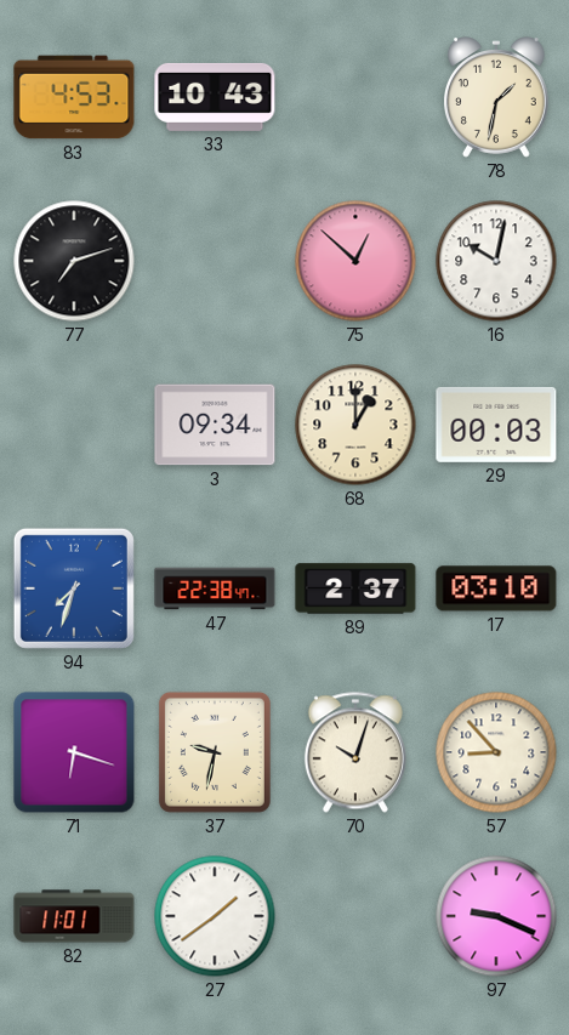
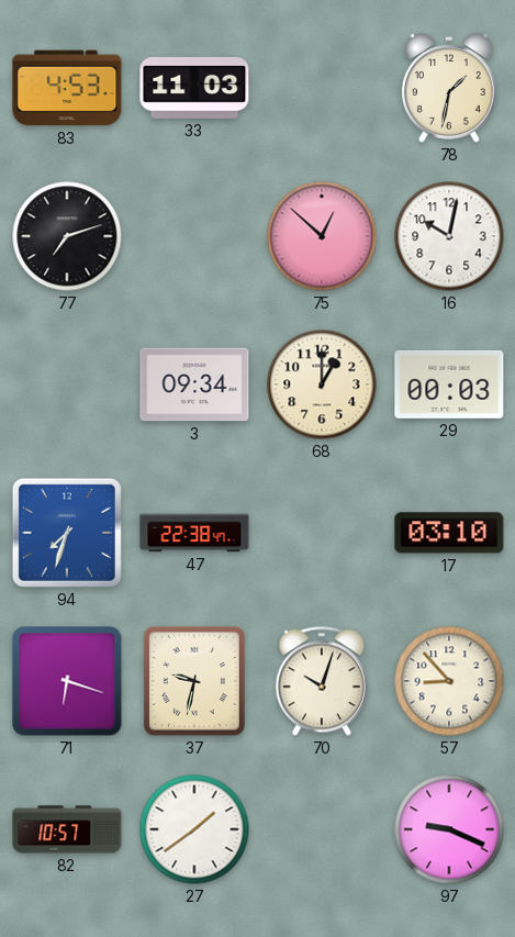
33: 10:43 -> 11:03
89: 2:37 -> none
82: 11:01 -> 10:57
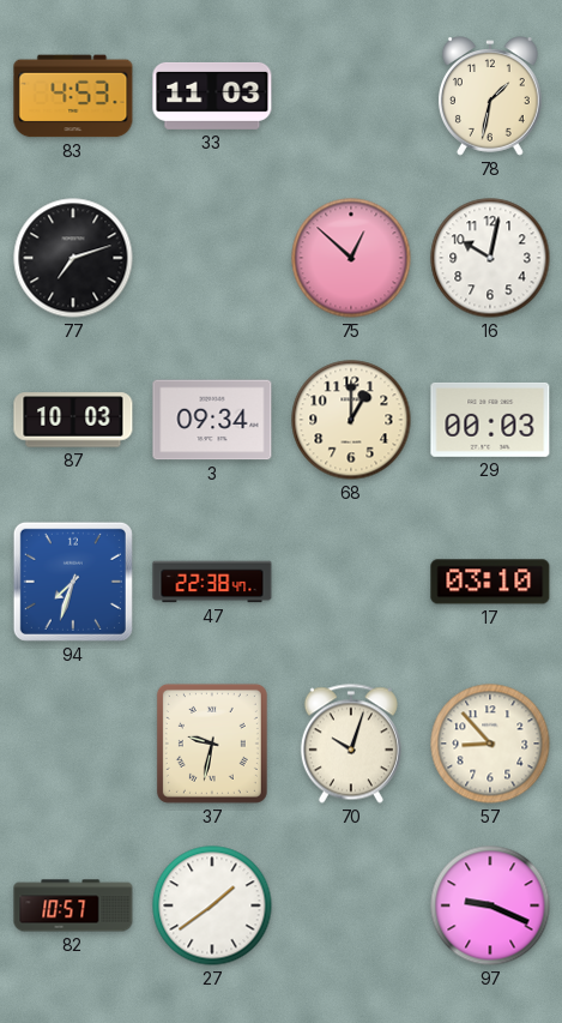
87: none -> 10:03
71: 6:18 -> none
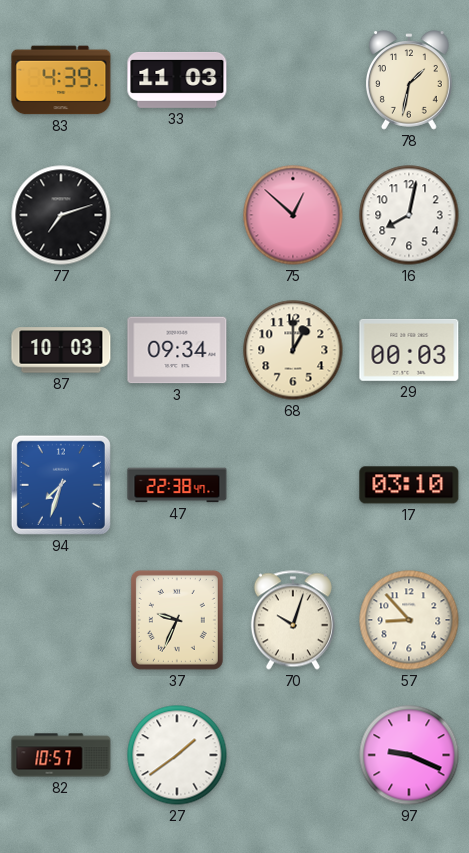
83: 4:53 -> 4:39
16: 10:02 -> 8:02
37: 9:32 -> 9:34
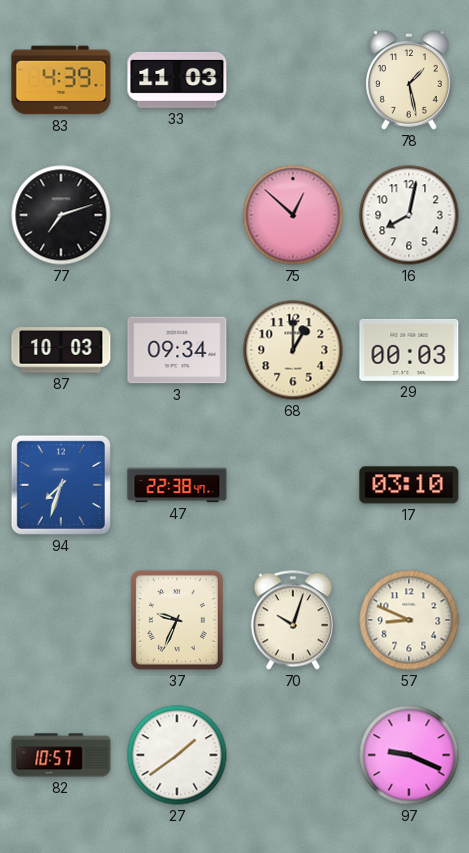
78: 1:32 -> 1:28
57: 8:53 -> 8:49
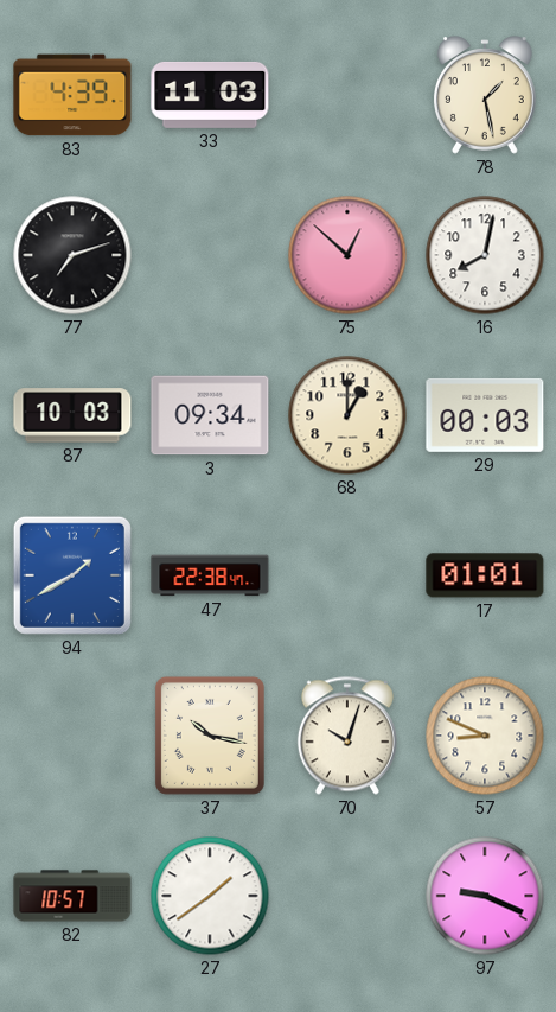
94: 7:33 -> 1:40
17: 03:10 -> 01:01
37: 9:34 -> 10:17
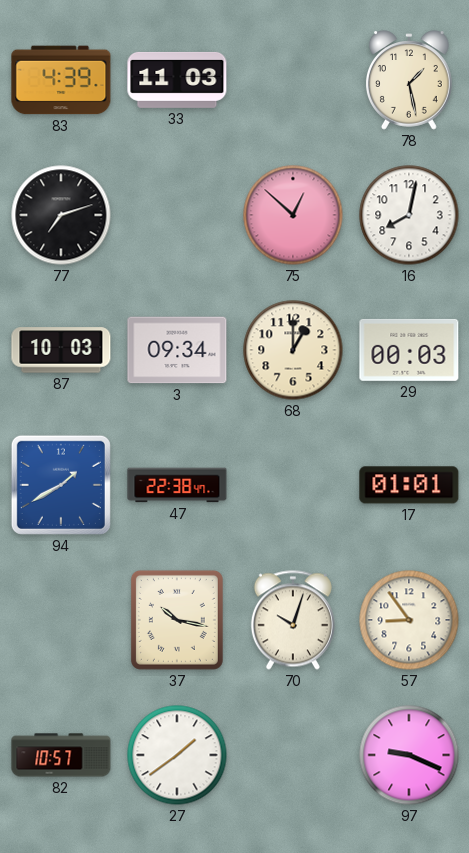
57: 8:49 -> 8:54
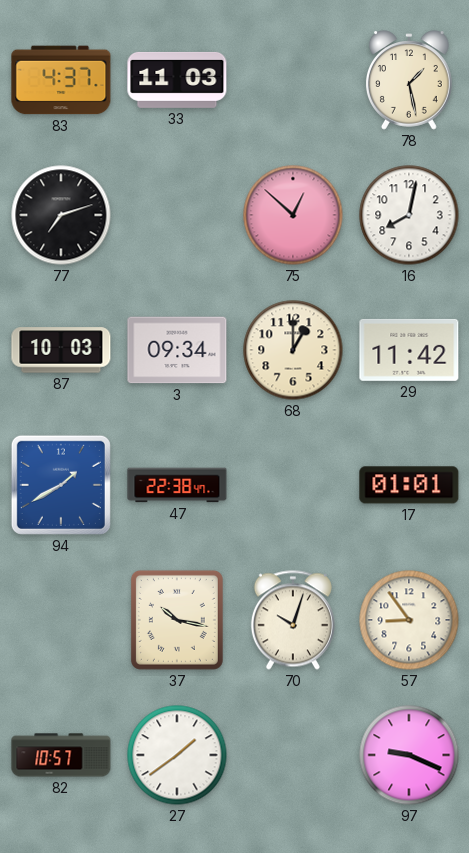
83: 4:39 -> 4:37
29: 00:03 -> 11:42
